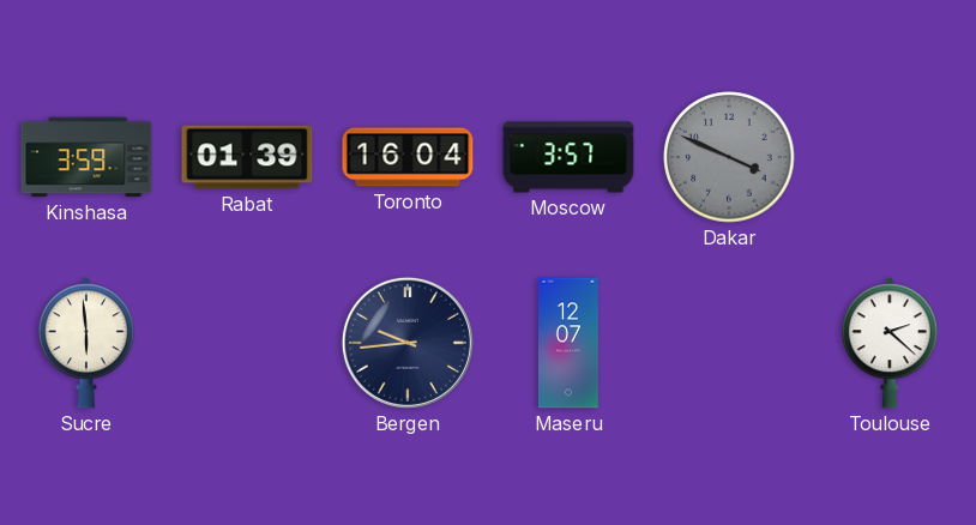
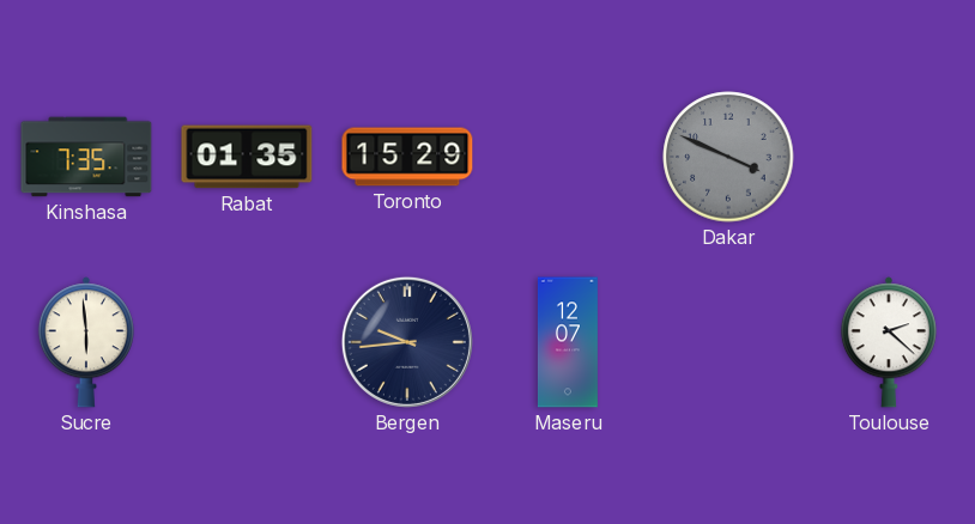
Kinshasa: 3:59 -> 7:35
Rabat: 01:39 -> 01:35
Toronto: 16:04 -> 15:29
Moscow: 3:57 -> none
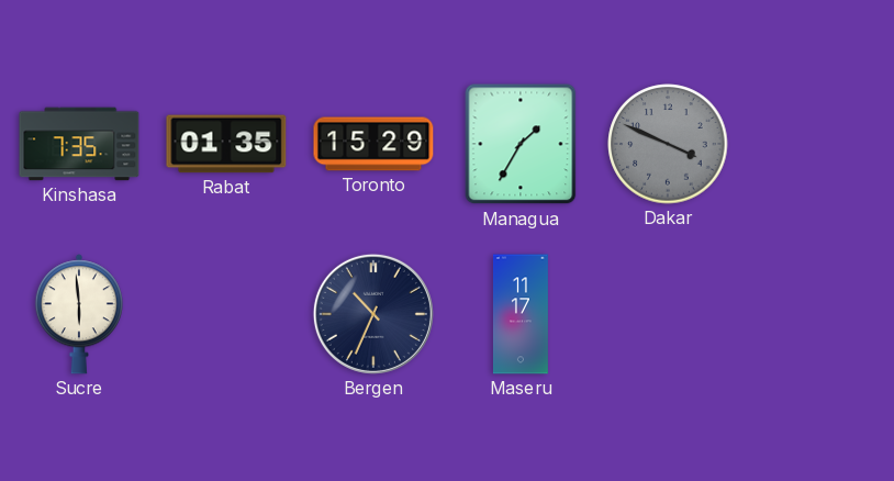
Managua: none -> 1:35
Bergen: 9:44 -> 10:34
Maseru: 12:07 -> 11:17
Toulouse: 2:22 -> none
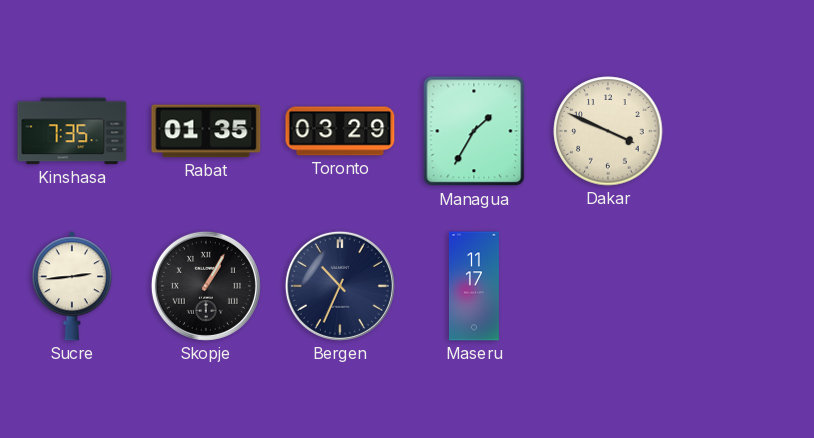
Toronto: 15:29 -> 03:29
Dakar dial: grey -> cream
Sucre: 5:59 -> 2:44
Skopje: none -> 1:05
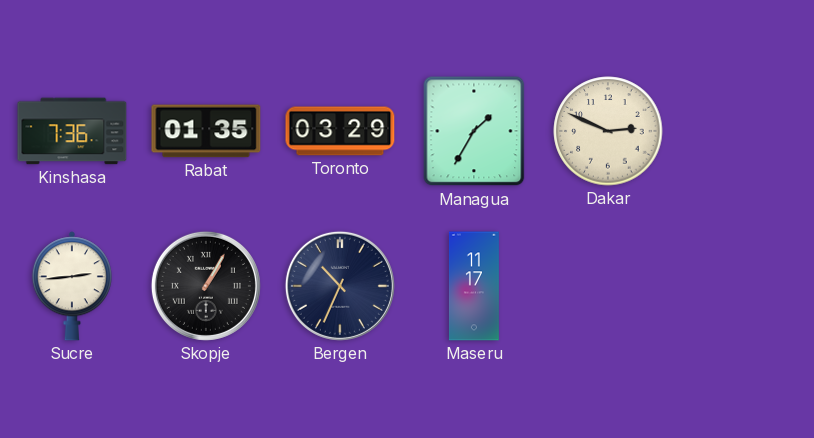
Kinshasa: 7:35 -> 7:36
Dakar: 3:49 -> 2:49
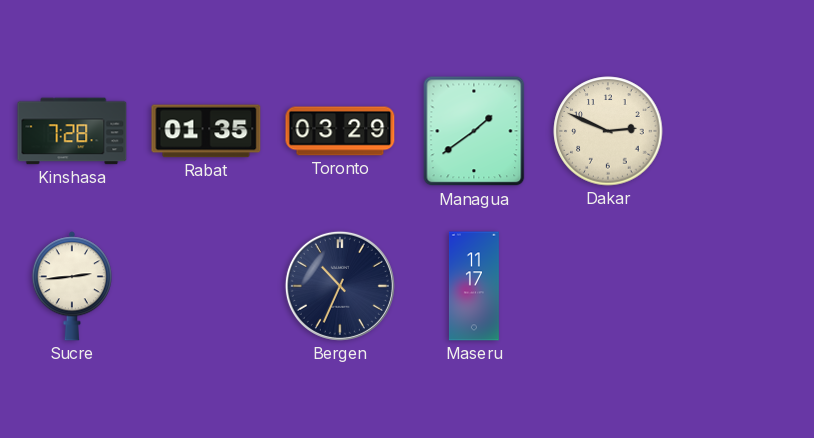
Kinshasa: 7:36 -> 7:28
Managua: 1:35 -> 1:39
Skopje: 1:05 -> none
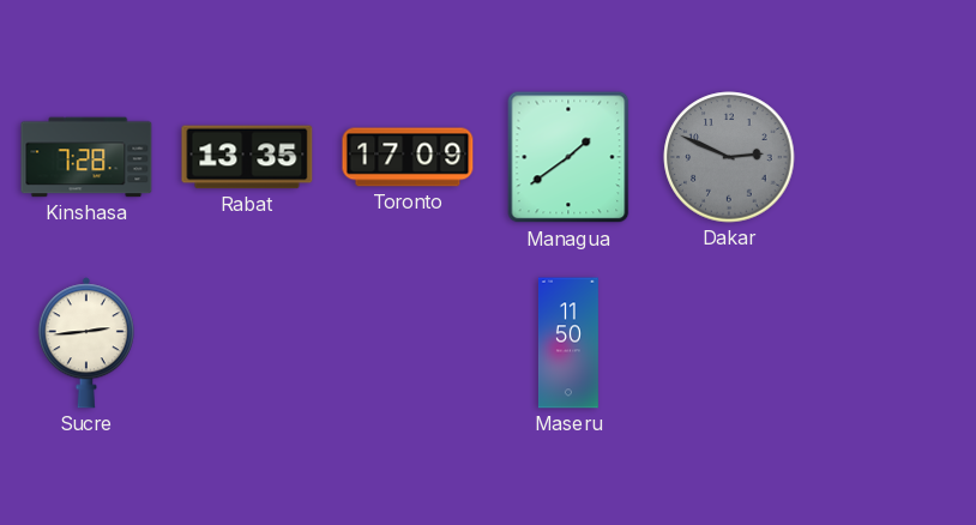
Rabat: 01:35 -> 13:35
Toronto: 03:29 -> 17:09
Dakar dial: cream -> grey
Bergen: 10:34 -> none
Maseru: 11:17 -> 11:50
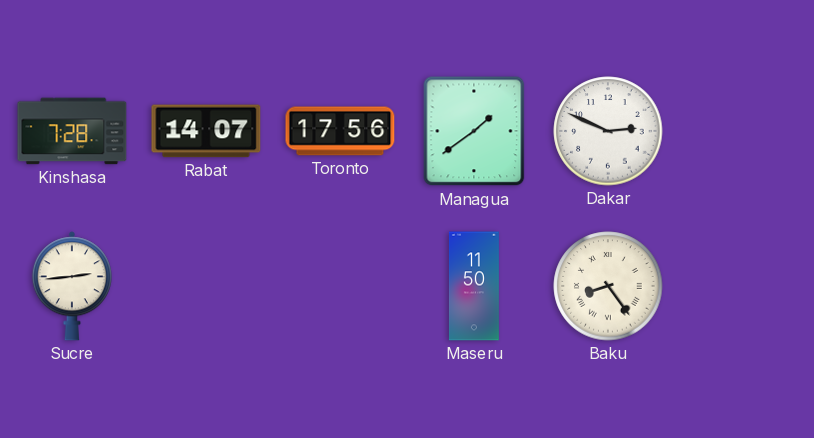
Rabat: 13:35 -> 14:07
Toronto: 17:09 -> 17:56
Dakar dial: grey -> white
Baku: none -> 8:24
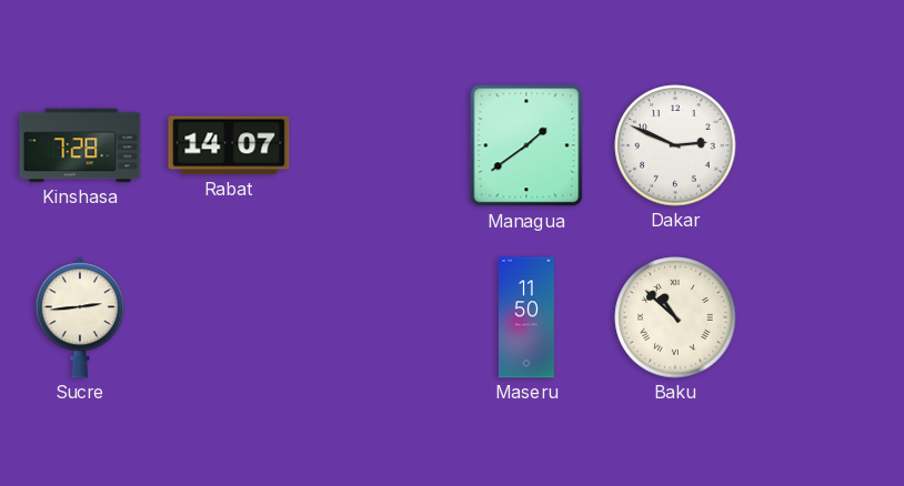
Toronto: 17:56 -> none
Baku: 8:24 -> 10:52
